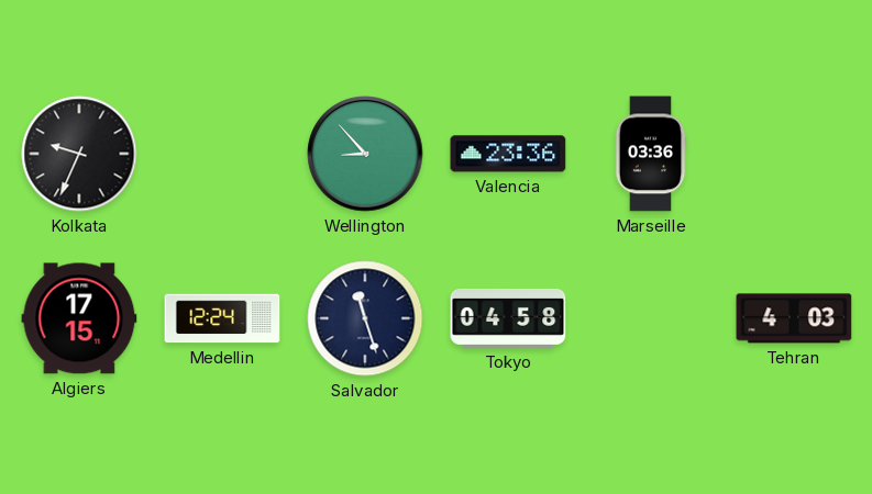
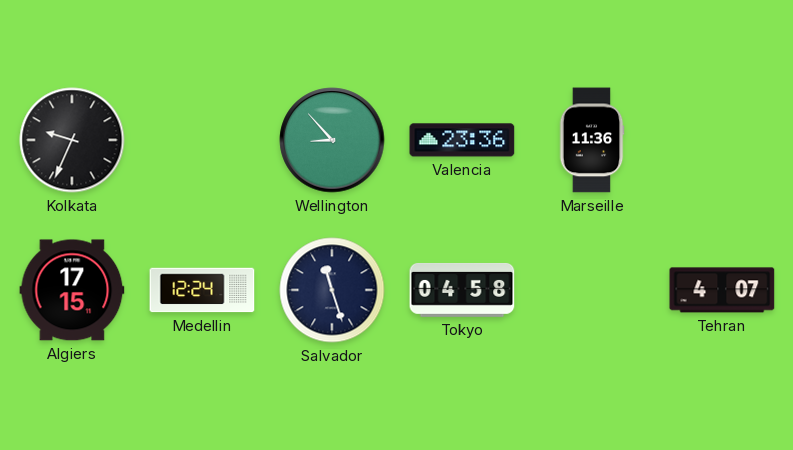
Marseille: 03:36 -> 11:36
Tehran: 4:03 -> 4:07
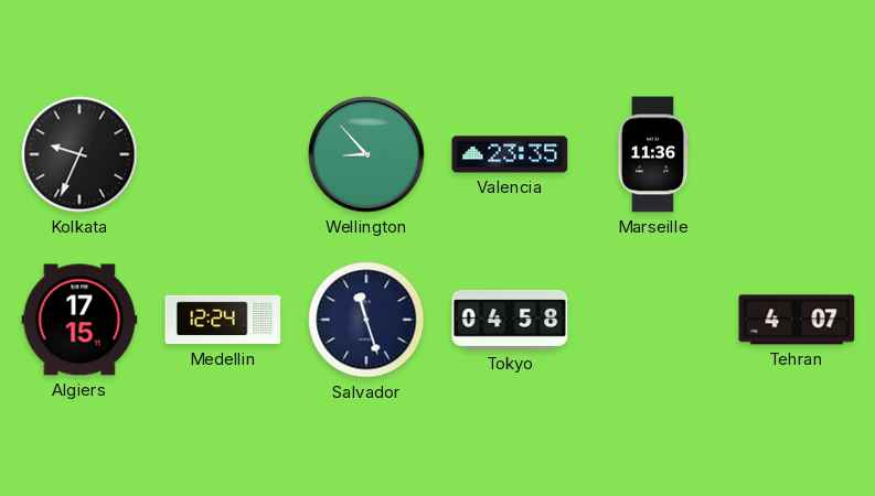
Valencia: 23:36 -> 23:35
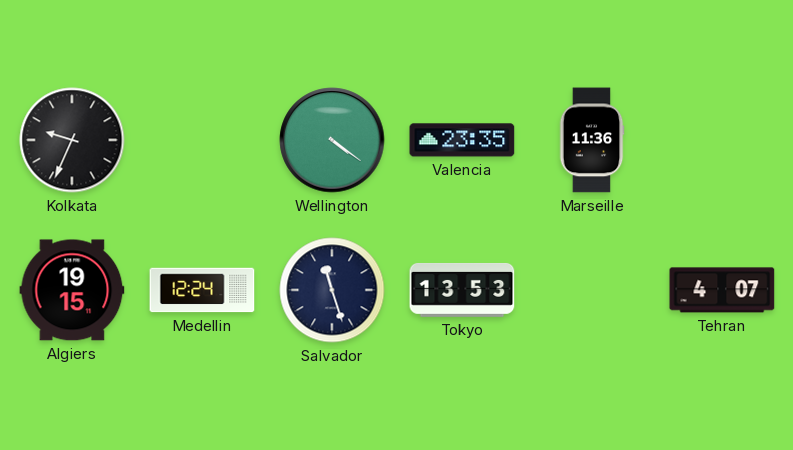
Wellington: 8:53 -> 4:21
Algiers: 17:15 -> 19:15
Tokyo: 04:58 -> 13:53
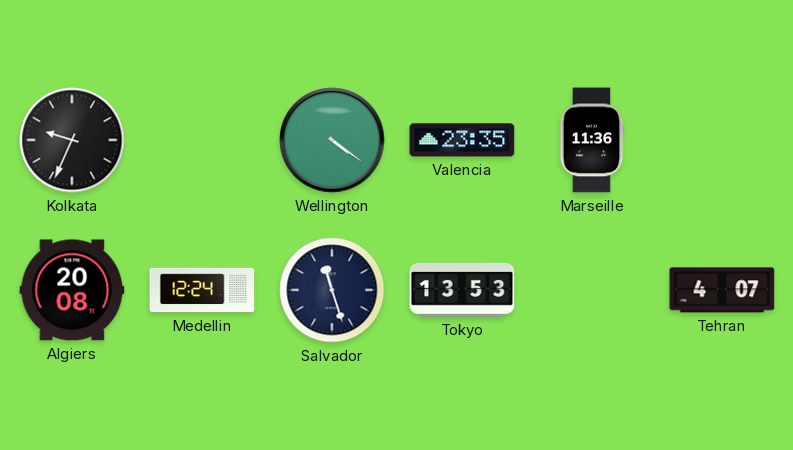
Algiers: 19:15 -> 20:08
